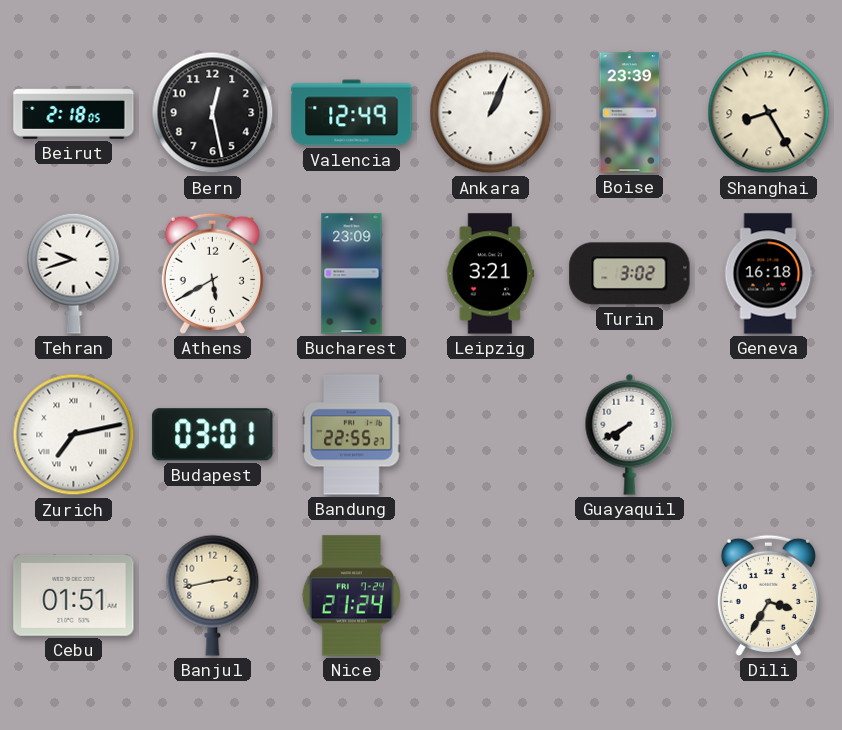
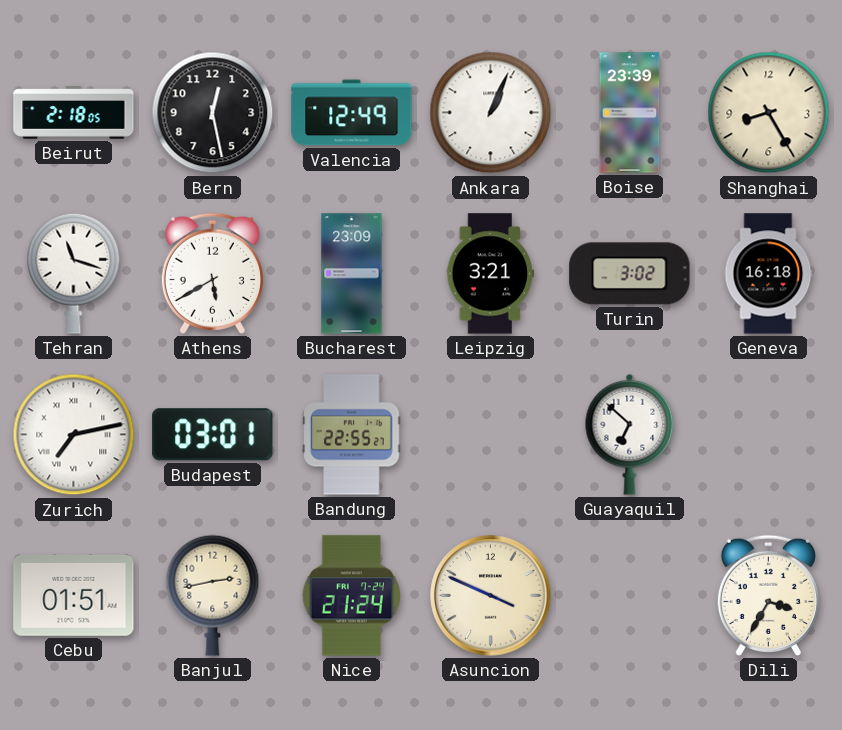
Tehran: 9:42 -> 11:18
Guayaquil: 7:40 -> 6:52
Asuncion: none -> 3:49
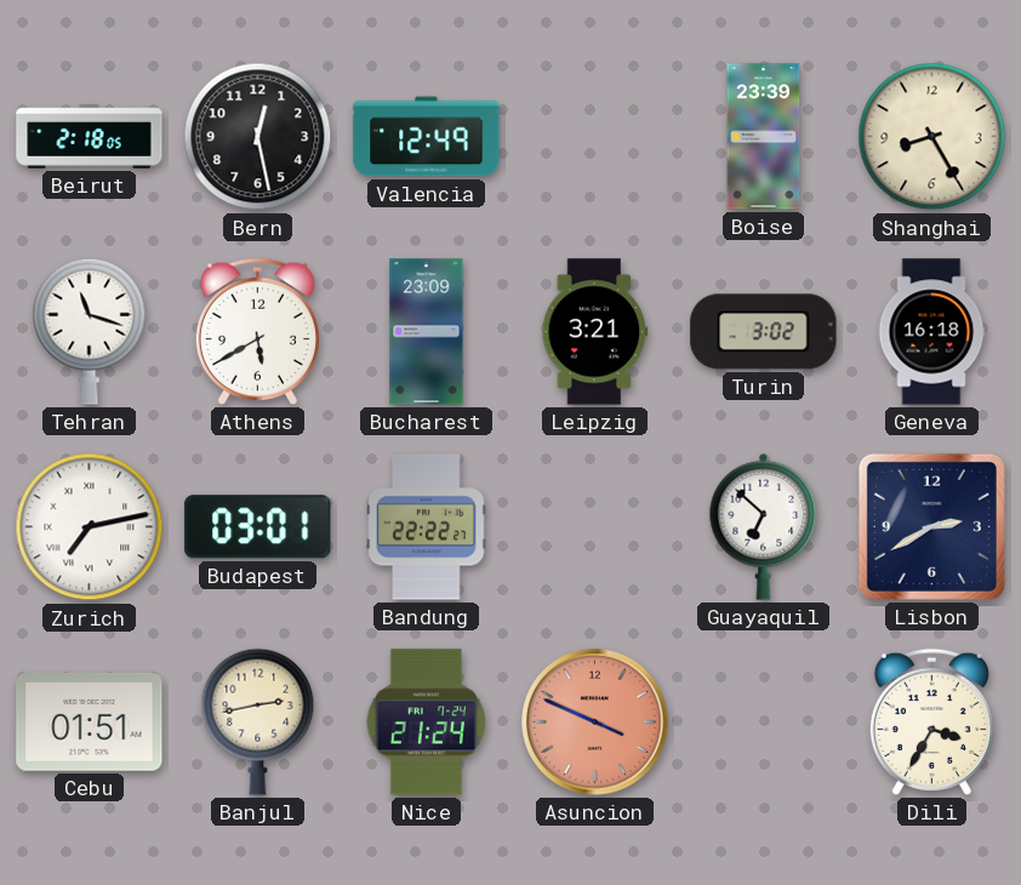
Ankara: 1:04 -> none
Bandung: 22:55 -> 22:22
Lisbon: none -> 2:40
Asuncion dial: cream -> salmon
